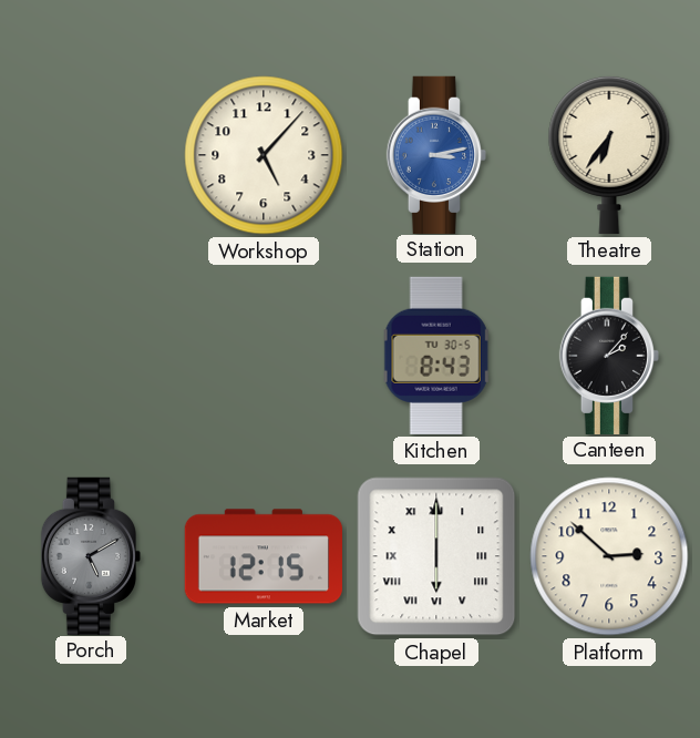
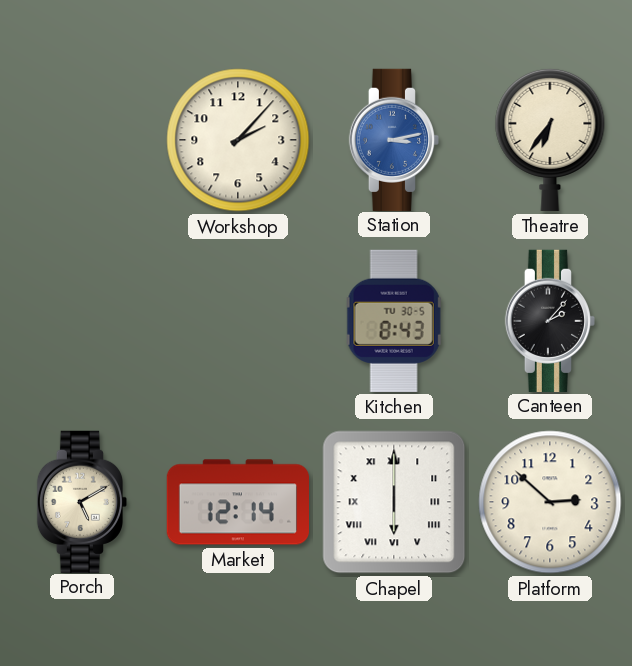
Workshop: 5:07 -> 2:07
Porch dial: grey -> cream
Market: 12:15 -> 12:14
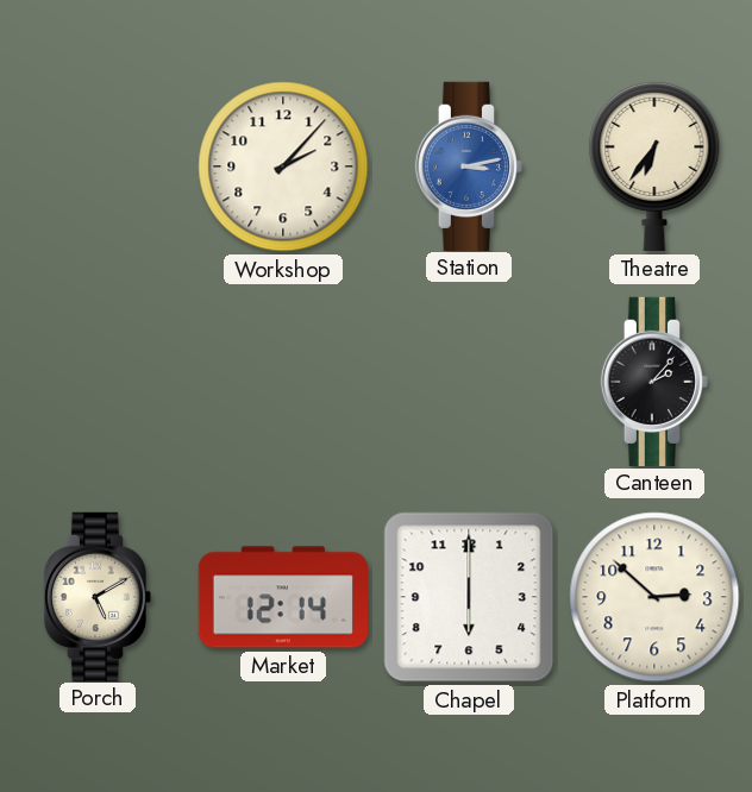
Kitchen: 8:43 -> none
Chapel numerals: Roman -> Arabic
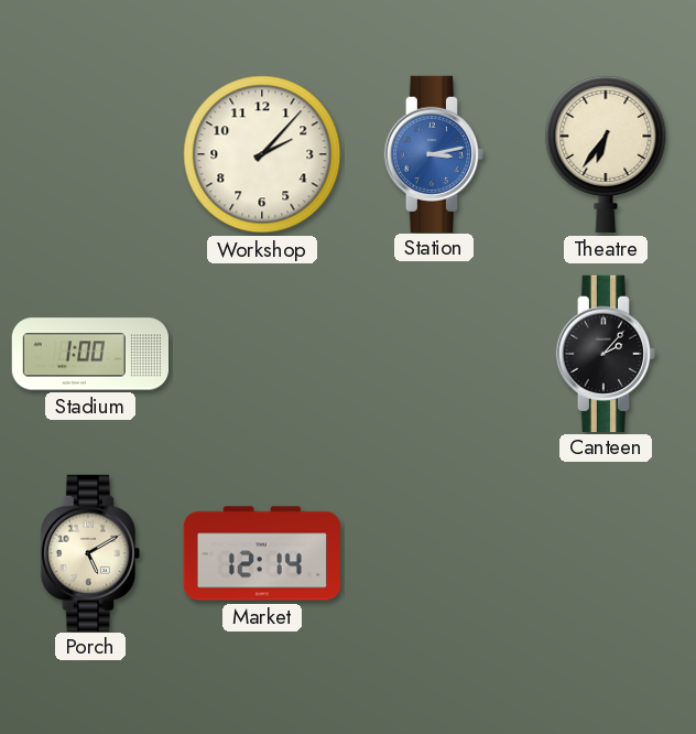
Stadium: none -> 1:00
Chapel: 6:00 -> none
Platform: 2:52 -> none
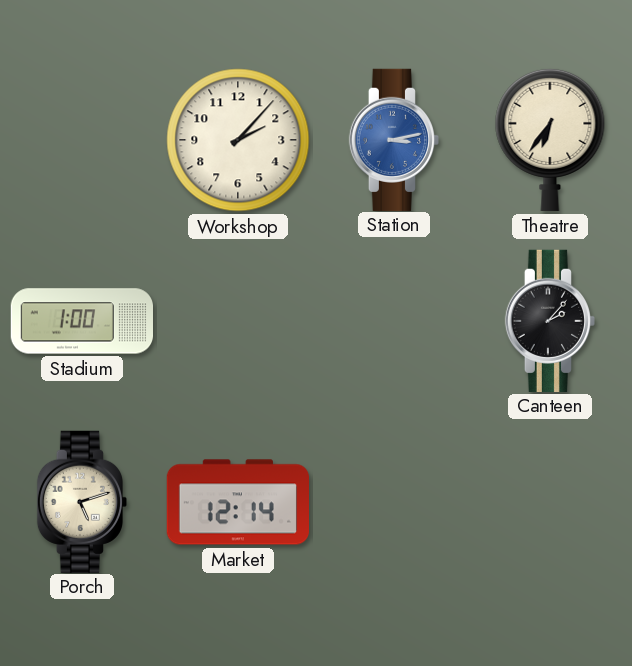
Porch: 5:10 -> 5:12
